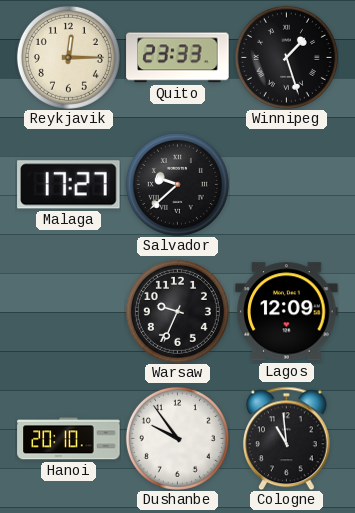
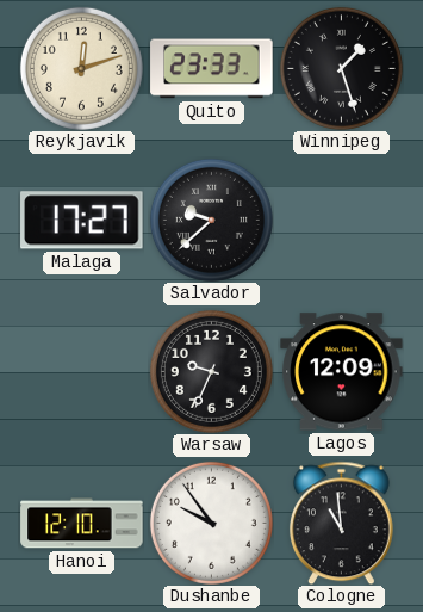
Reykjavik: 12:15 -> 12:12
Hanoi: 20:10 -> 12:10
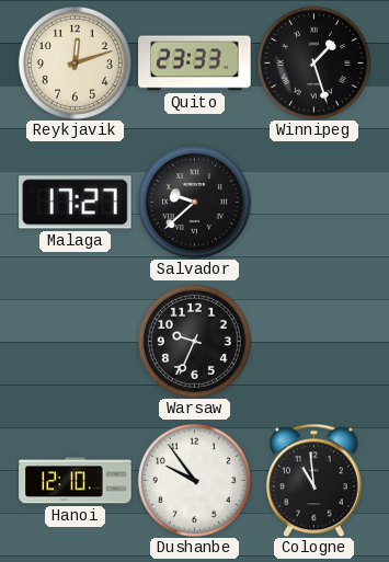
Lagos: 12:09 -> none
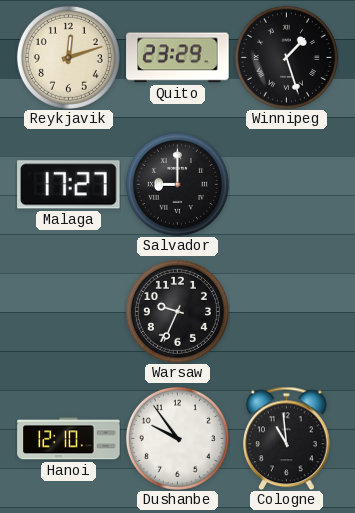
Quito: 23:33 -> 23:29
Salvador: 9:38 -> 9:00
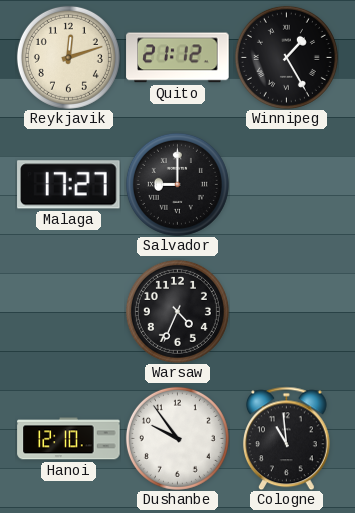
Quito: 23:29 -> 21:12
Winnipeg: 1:27 -> 1:25
Warsaw: 9:34 -> 4:34
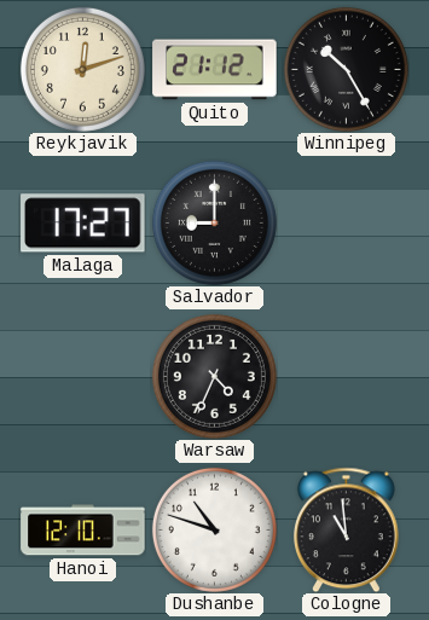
Winnipeg: 1:25 -> 10:25
Dushanbe: 9:54 -> 10:48
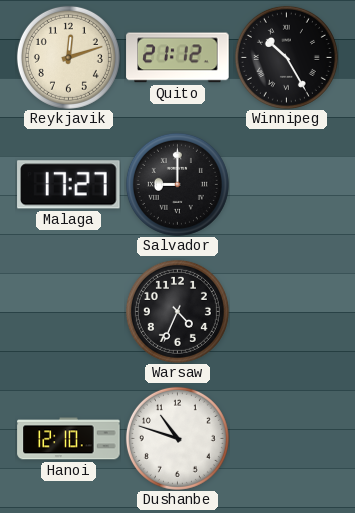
Cologne: 10:59 -> none
